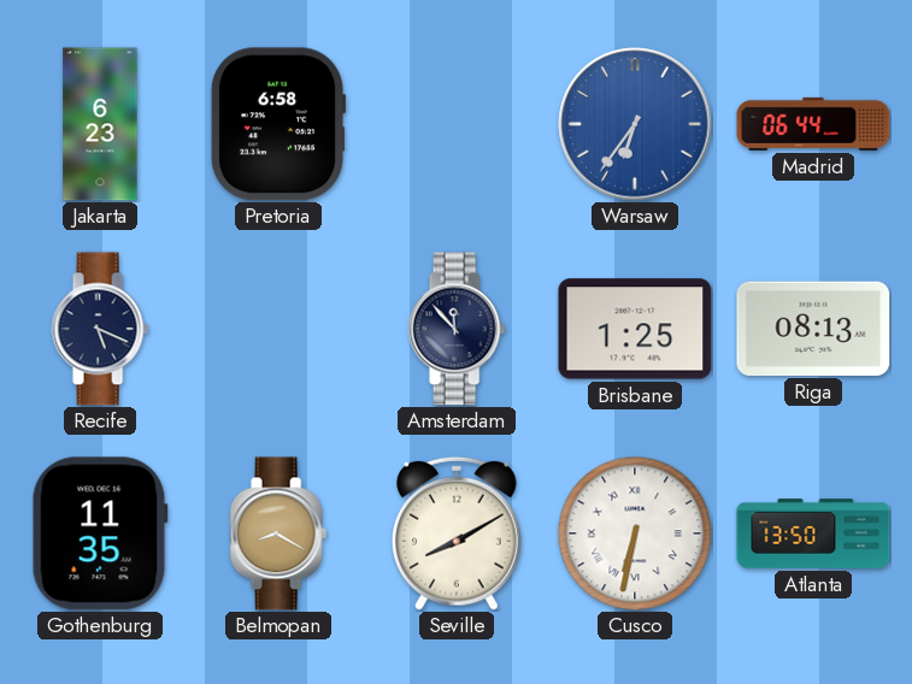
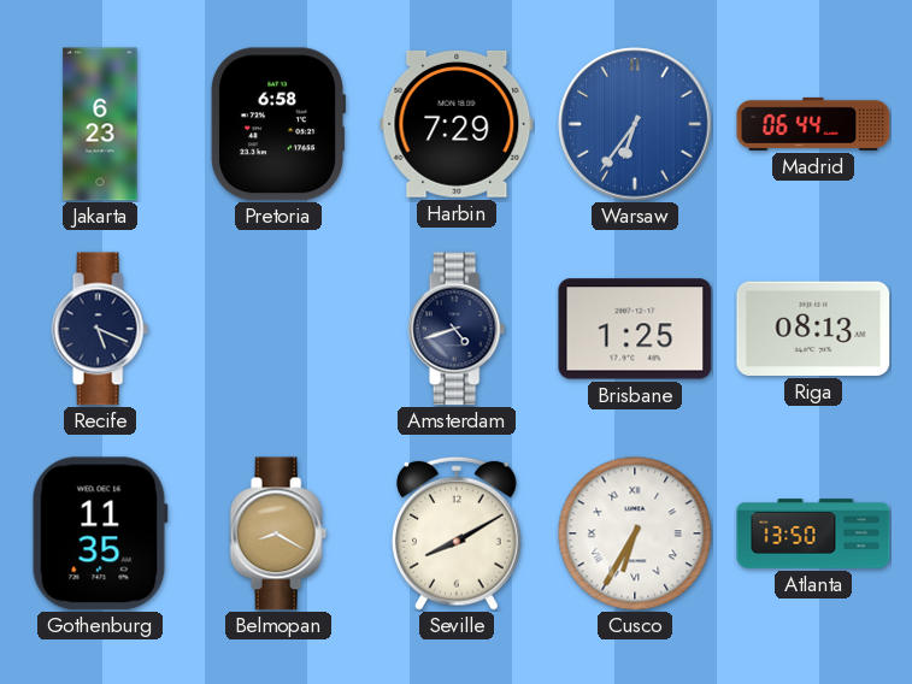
Harbin: none -> 7:29
Amsterdam: 11:53 -> 4:42
Cusco: 6:32 -> 6:35
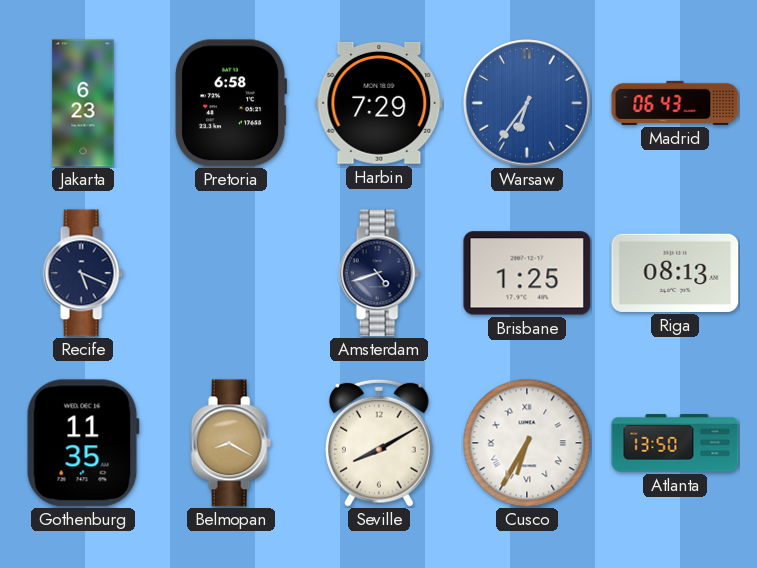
Madrid: 06:44 -> 06:43
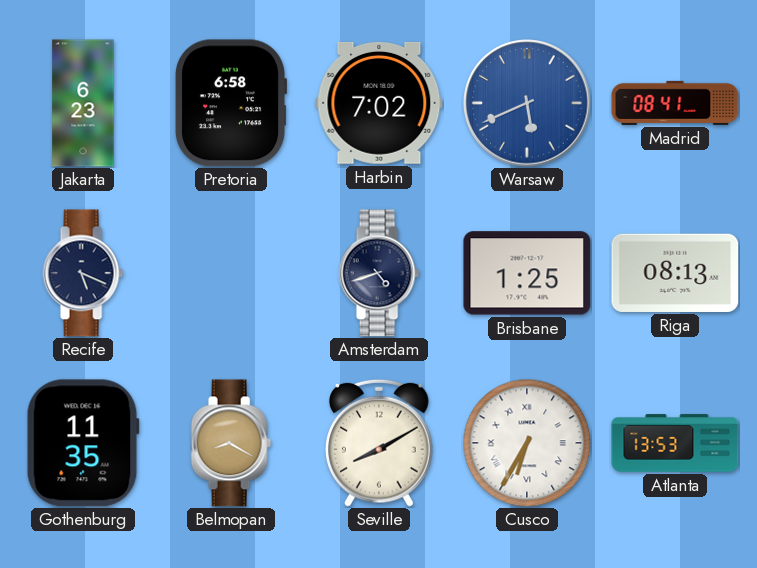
Harbin: 7:29 -> 7:02
Warsaw: 6:36 -> 5:41
Madrid: 06:43 -> 08:41
Atlanta: 13:50 -> 13:53
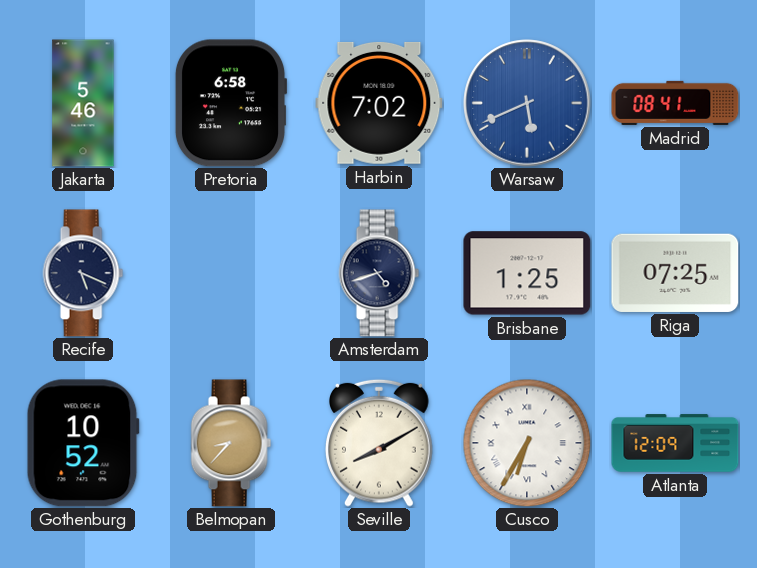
Jakarta: 6:23 -> 5:46
Riga: 08:13 -> 07:25
Gothenburg: 11:35 -> 10:52
Belmopan: 8:20 -> 8:37
Atlanta: 13:53 -> 12:09
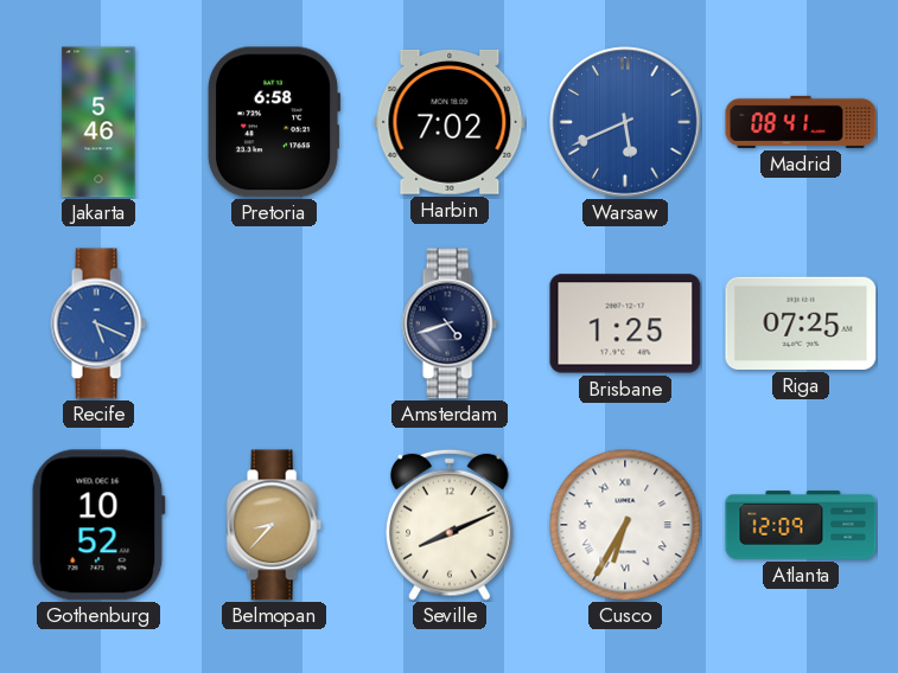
Recife dial: navy -> blue
Seville: 8:10 -> 8:11
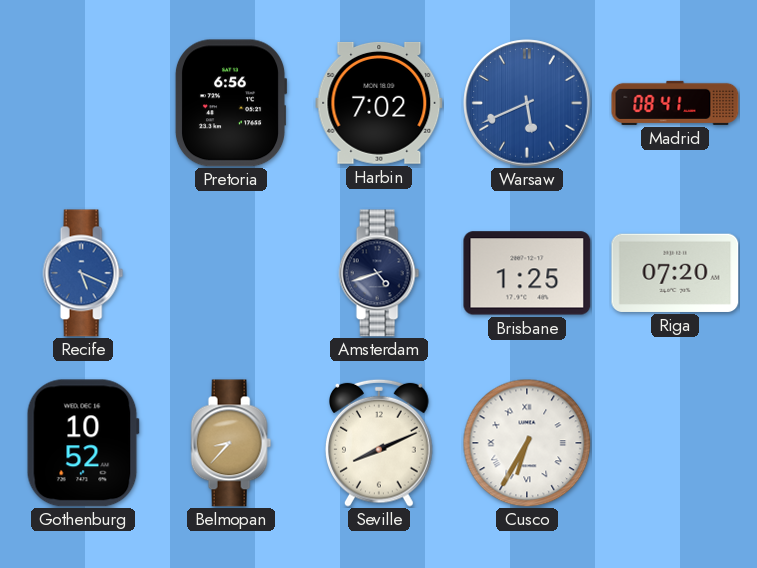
Jakarta: 5:46 -> none
Pretoria: 6:58 -> 6:56
Riga: 07:25 -> 07:20
Atlanta: 12:09 -> none
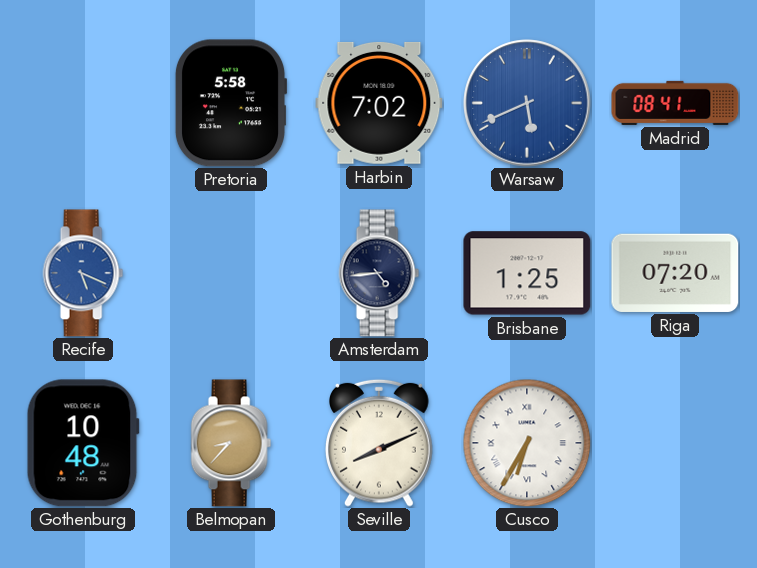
Pretoria: 6:56 -> 5:58
Amsterdam: 4:42 -> 4:44
Gothenburg: 10:52 -> 10:48
